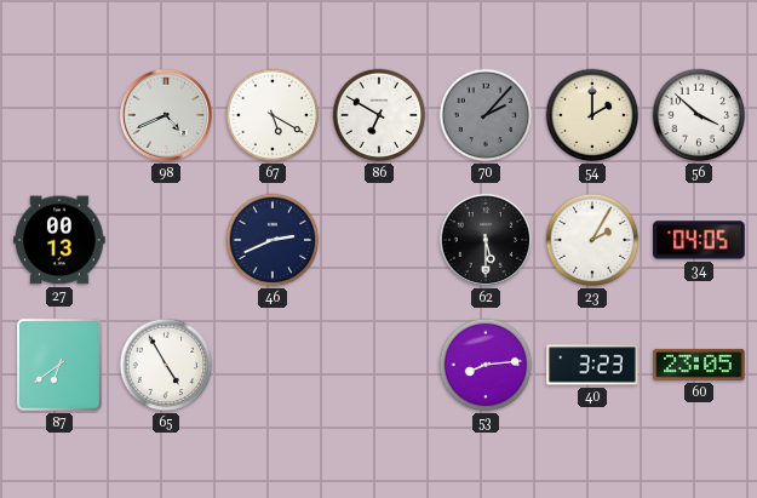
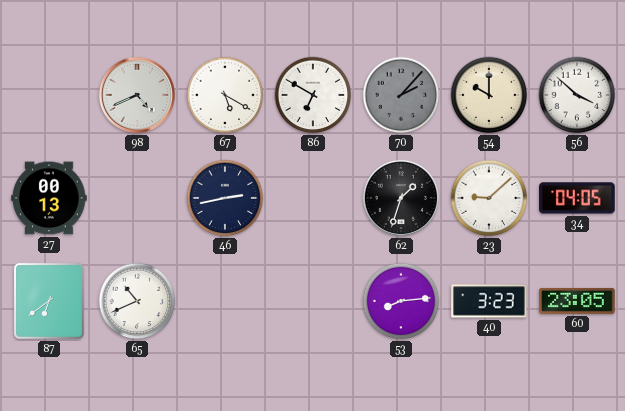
54: 2:00 -> 10:00
46: 2:41 -> 2:43
62: 5:30 -> 1:33
23: 2:05 -> 9:08
65: 4:55 -> 10:41
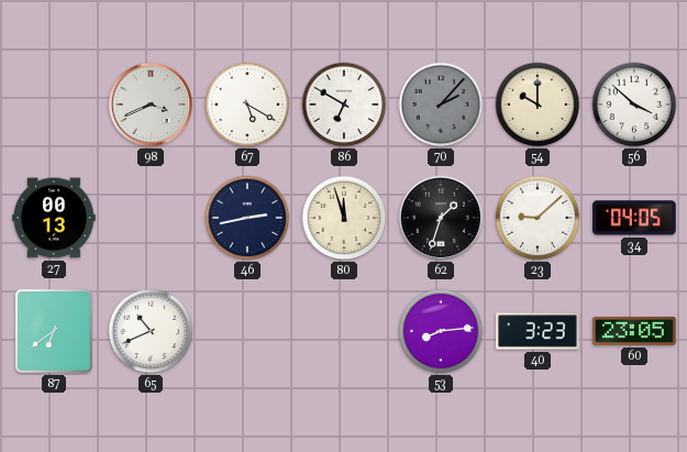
98: 4:41 -> 3:41
80: none -> 11:57
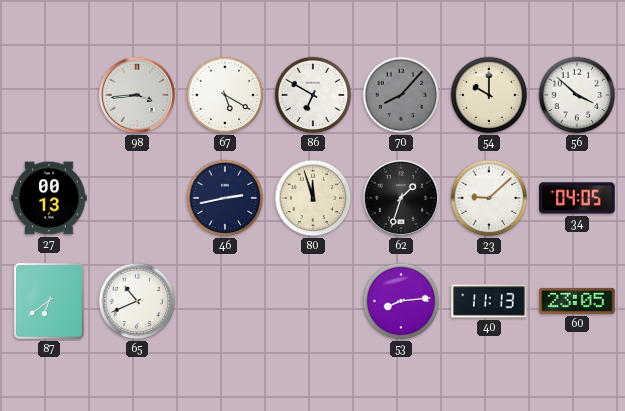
98: 3:41 -> 3:44
70: 2:07 -> 8:07
40: 3:23 -> 11:13
